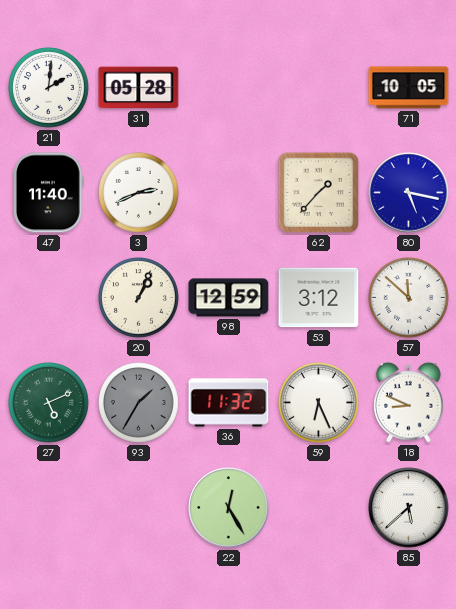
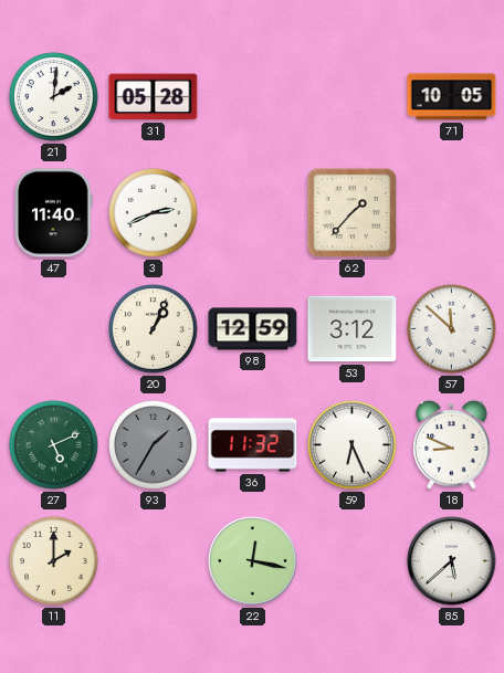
80: 5:17 -> none
11: none -> 2:00
22: 12:25 -> 12:17
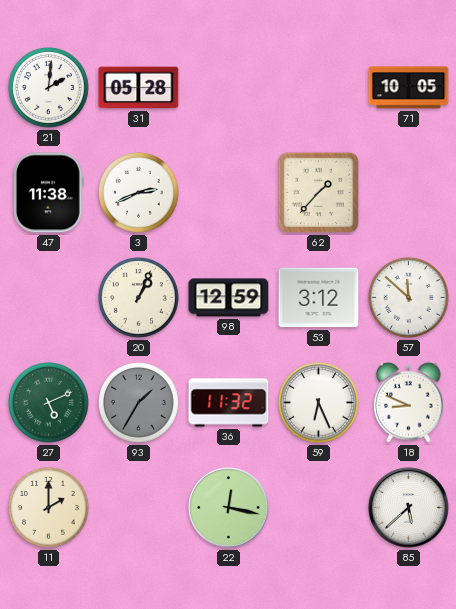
47: 11:40 -> 11:38
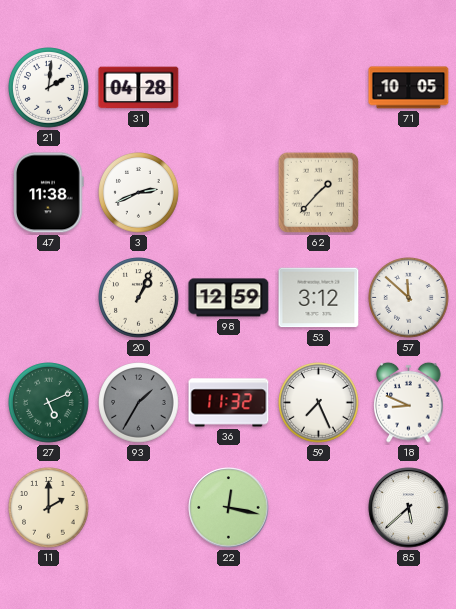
31: 05:28 -> 04:28
59: 6:26 -> 7:26
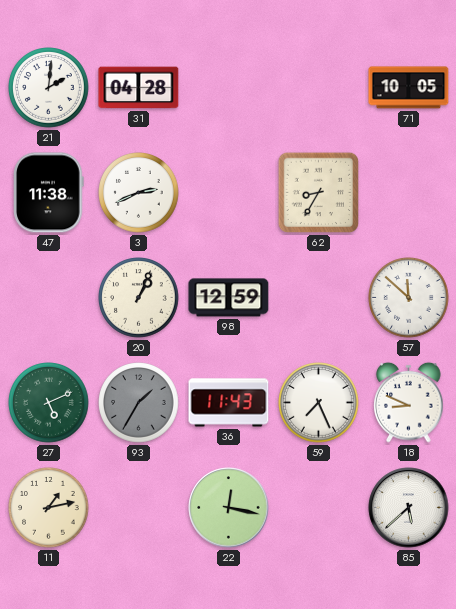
62: 1:37 -> 8:35
53: 3:12 -> none
36: 11:32 -> 11:43
11: 2:00 -> 1:13
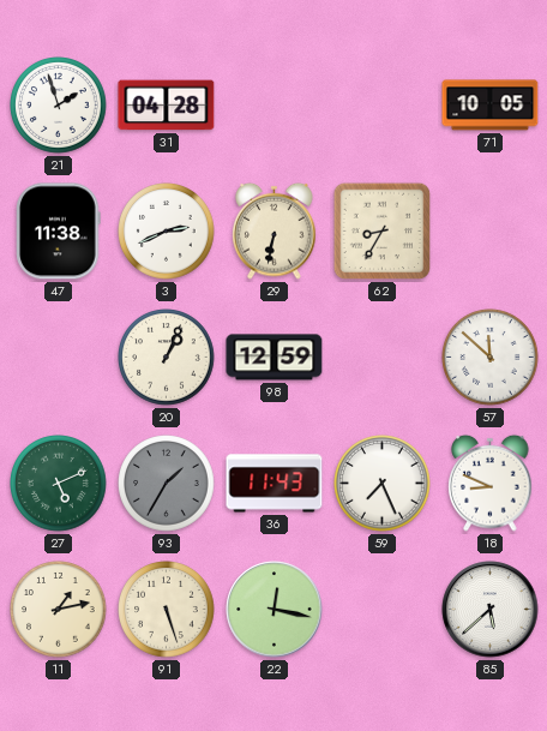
21: 2:01 -> 1:57
29: none -> 6:32
91: none -> 5:27
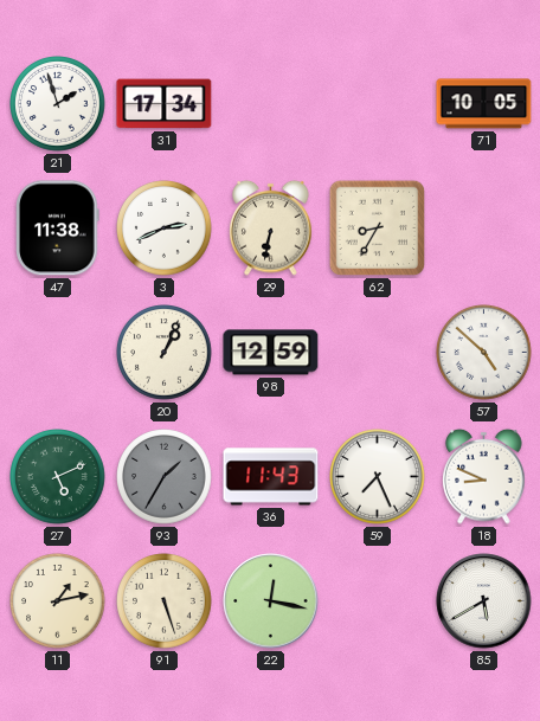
31: 04:28 -> 17:34
57: 11:52 -> 4:52
85: 5:38 -> 5:40
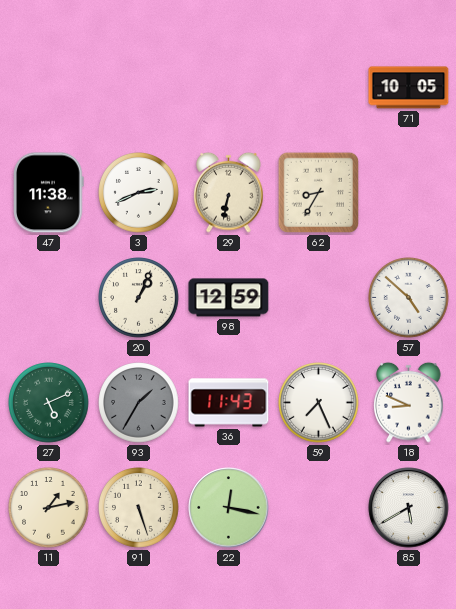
21: 1:57 -> none
31: 17:34 -> none
